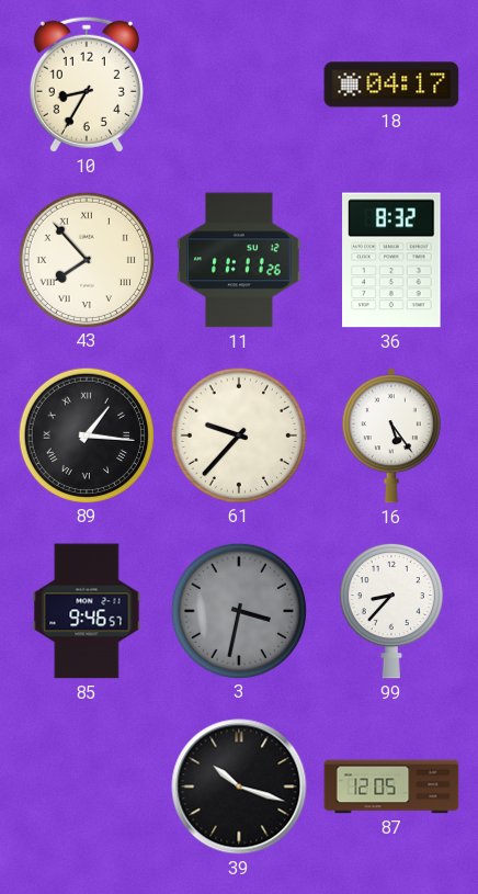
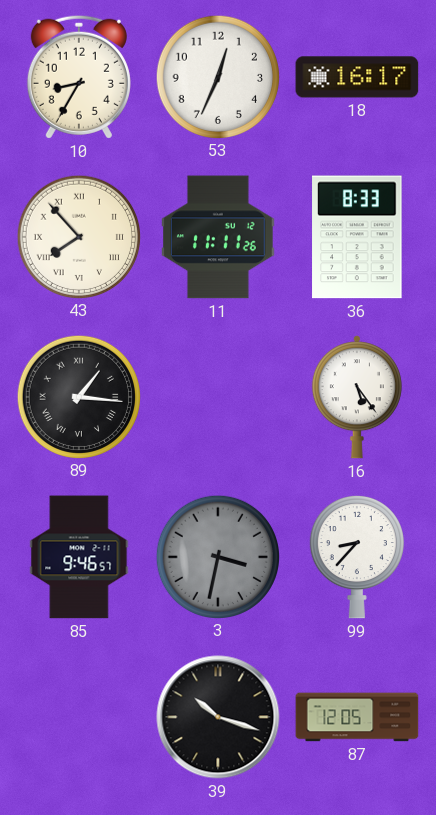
53: none -> 12:34
18: 04:17 -> 16:17
36: 8:32 -> 8:33
61: 9:37 -> none
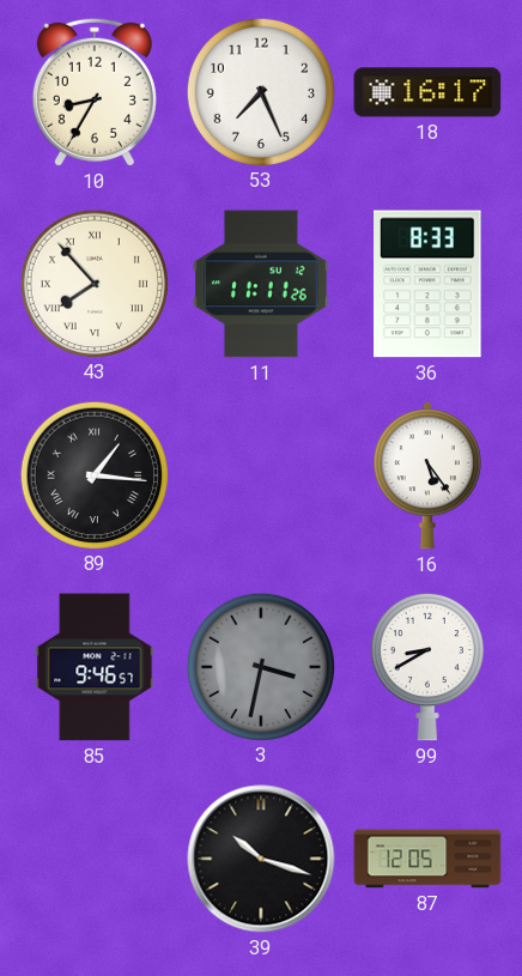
53: 12:34 -> 7:26
99: 8:37 -> 8:40
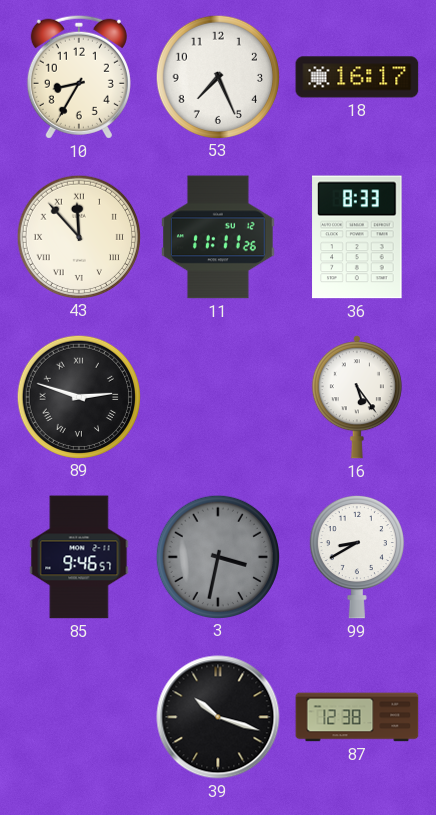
43: 7:53 -> 11:53
89: 1:16 -> 2:48
87: 12:05 -> 12:38
